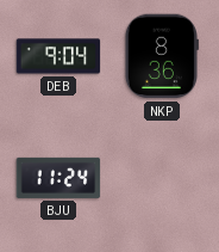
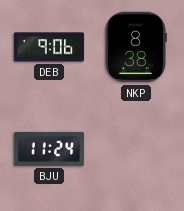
DEB: 9:04 -> 9:06
NKP: 8:36 -> 8:38
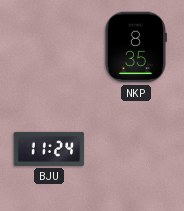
DEB: 9:06 -> none
NKP: 8:38 -> 8:35
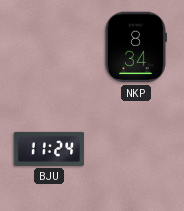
NKP: 8:35 -> 8:34
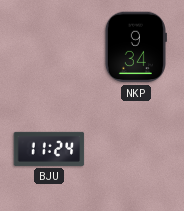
NKP: 8:34 -> 9:34
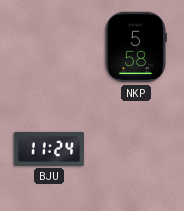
NKP: 9:34 -> 5:58
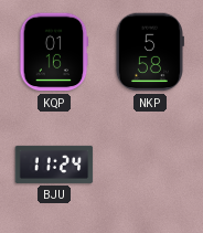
KQP: none -> 01:16
